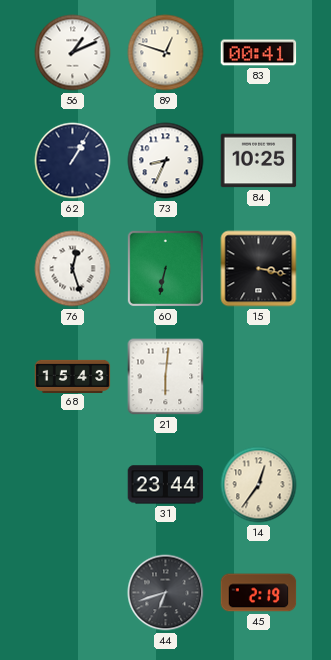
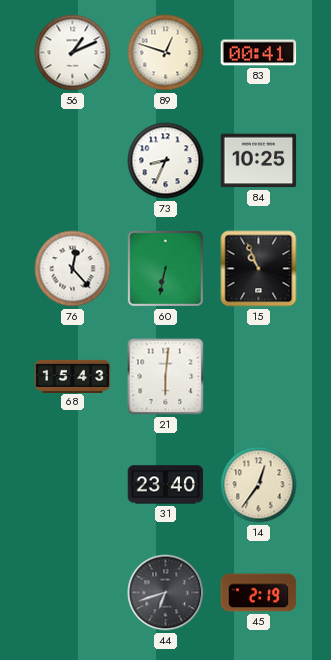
62: 1:05 -> none
76: 12:27 -> 12:23
15: 3:17 -> 10:56
31: 23:44 -> 23:40
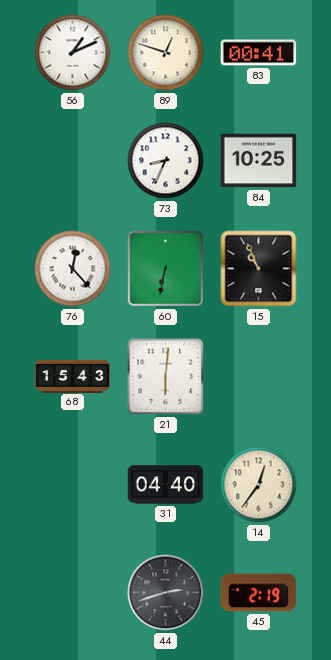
31: 23:40 -> 04:40
44: 6:42 -> 2:42
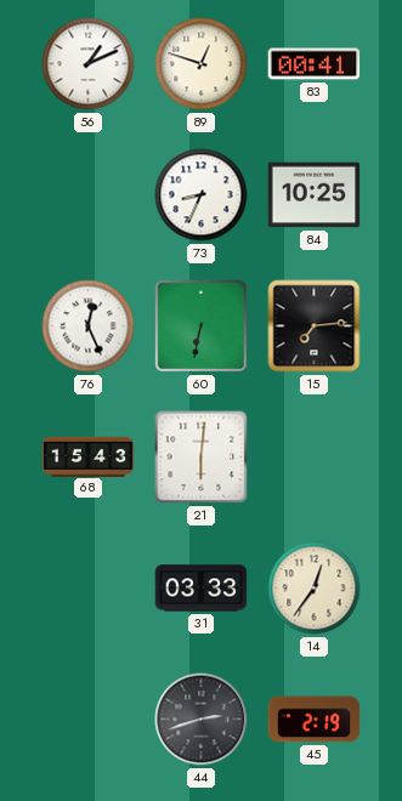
76: 12:23 -> 12:26
15: 10:56 -> 7:14
31: 04:40 -> 03:33
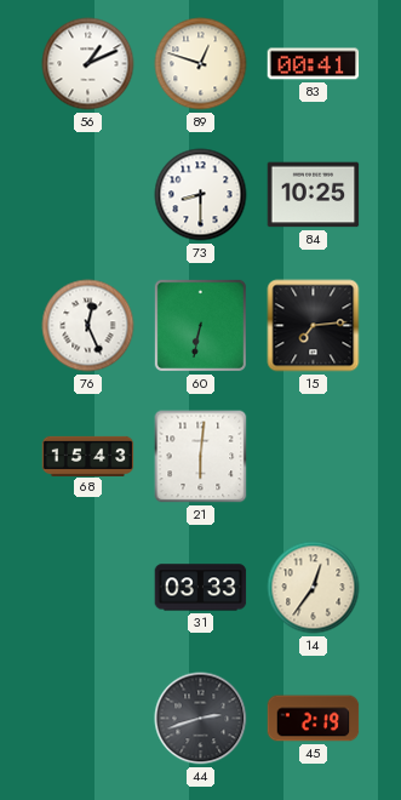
73: 8:34 -> 8:30
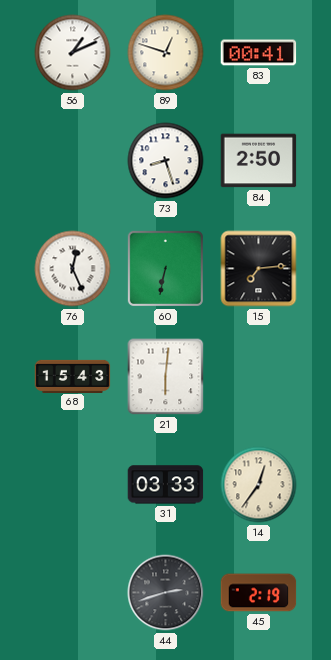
73: 8:30 -> 8:27
84: 10:25 -> 2:50
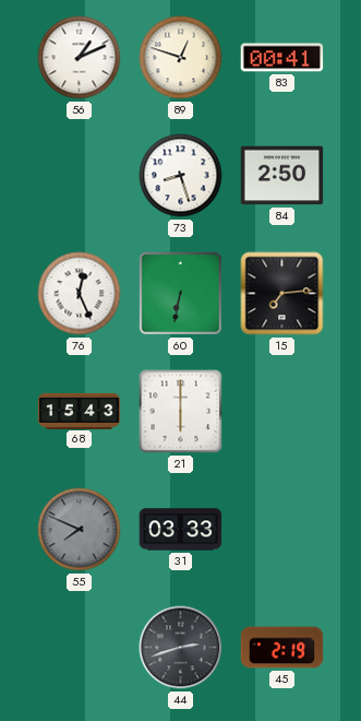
21: 6:01 -> 6:00
55: none -> 7:49
14: 12:36 -> none
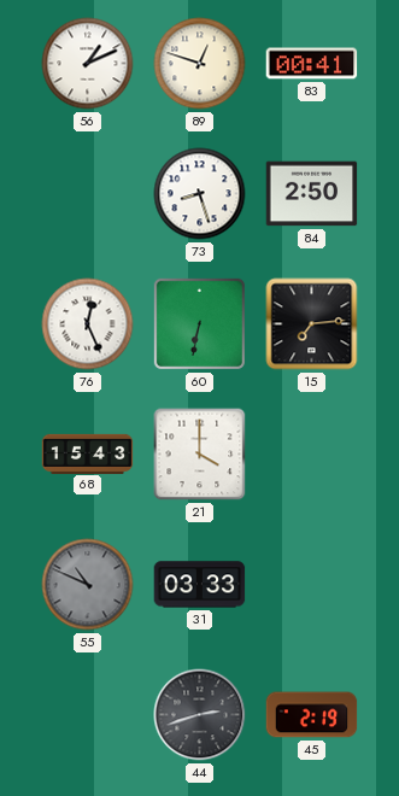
21: 6:00 -> 4:00
55: 7:49 -> 10:49
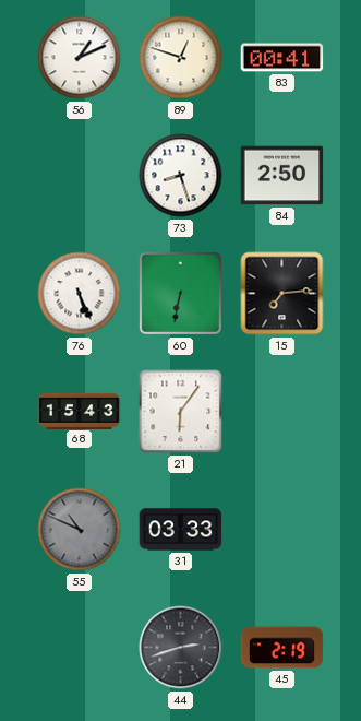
76: 12:26 -> 5:26
21: 4:00 -> 6:06
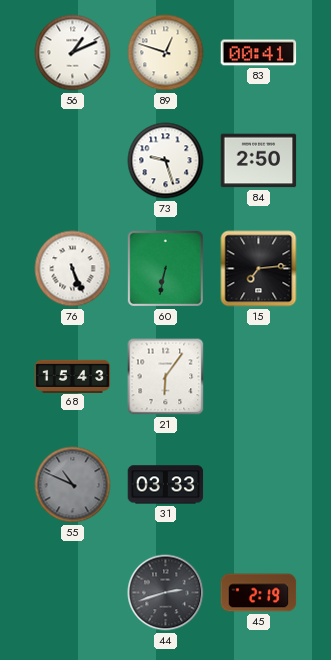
73: 8:27 -> 9:27
